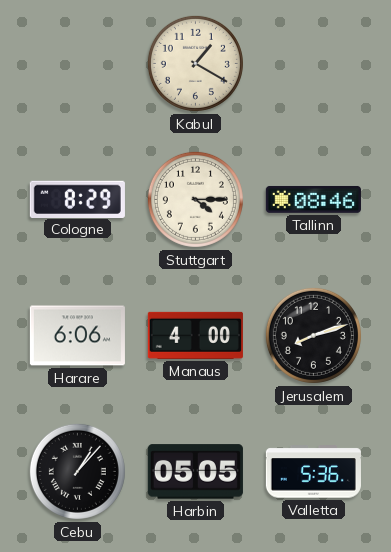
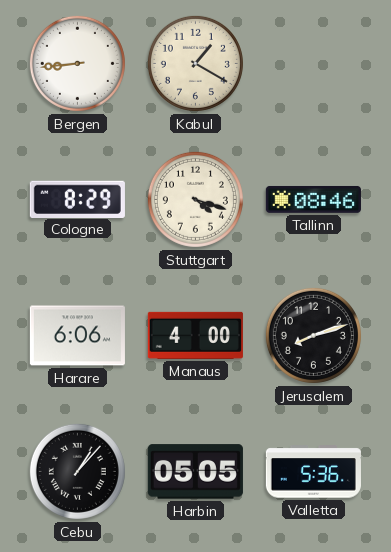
Bergen: none -> 8:44
Stuttgart: 4:15 -> 4:18
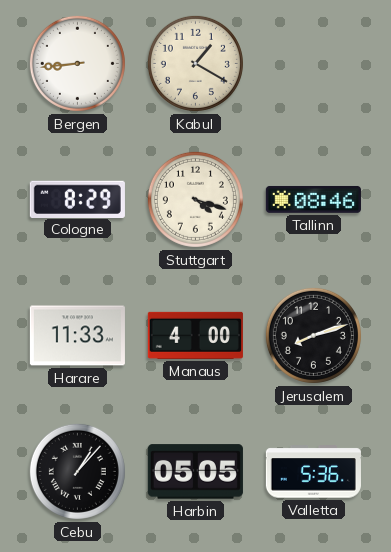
Harare: 6:06 -> 11:33
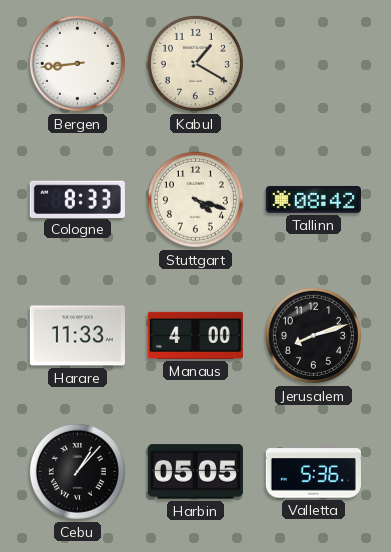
Cologne: 8:29 -> 8:33
Tallinn: 08:46 -> 08:42
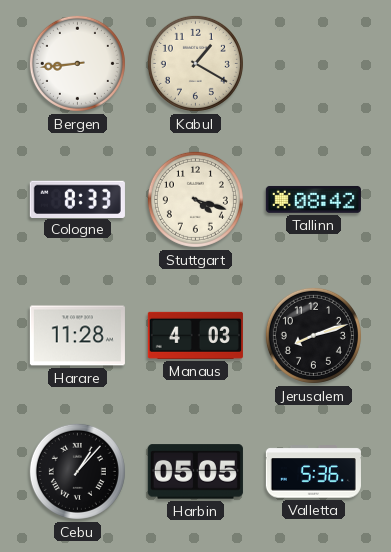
Harare: 11:33 -> 11:28
Manaus: 4:00 -> 4:03
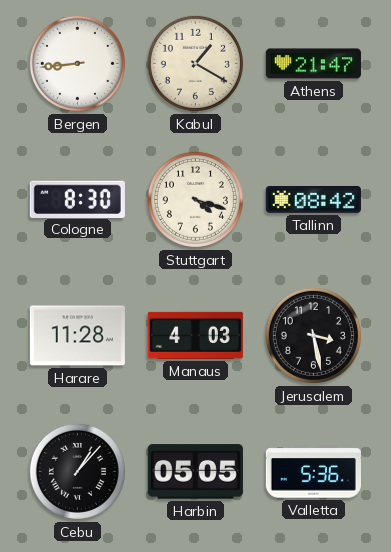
Athens: none -> 21:47
Cologne: 8:33 -> 8:30
Jerusalem: 8:12 -> 3:28
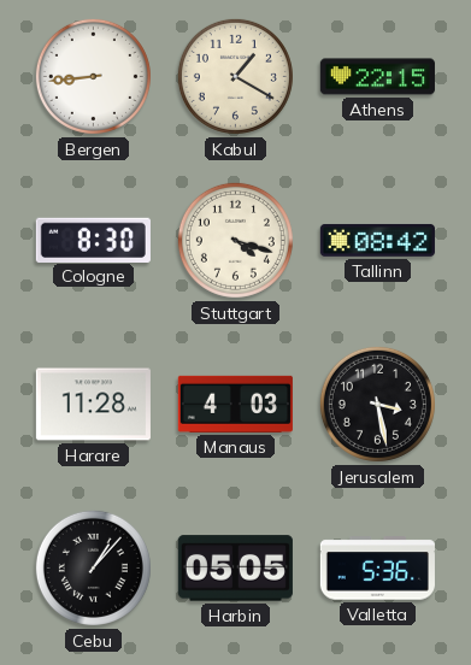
Athens: 21:47 -> 22:15
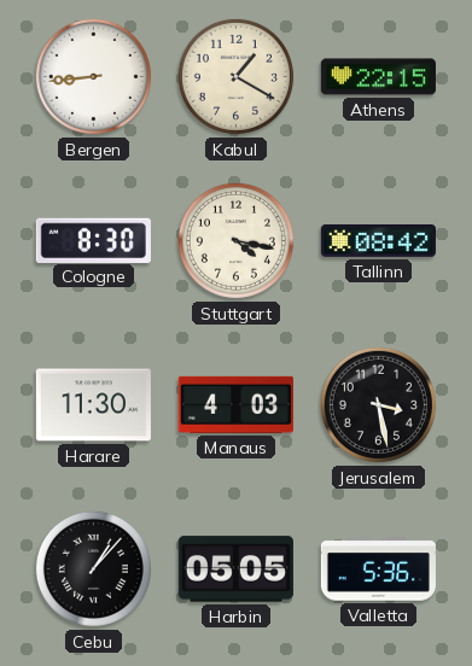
Stuttgart: 4:18 -> 4:17
Harare: 11:28 -> 11:30
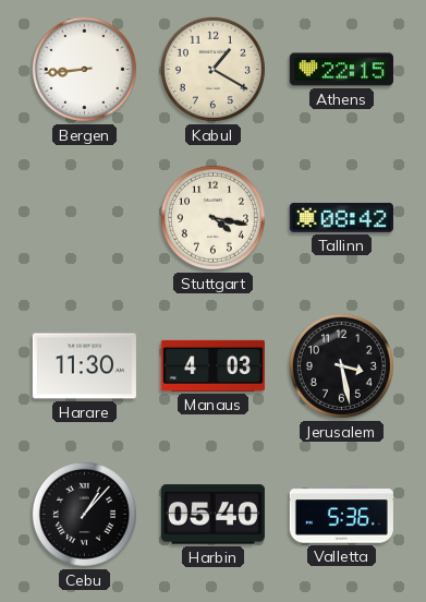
Cologne: 8:30 -> none
Harbin: 05:05 -> 05:40
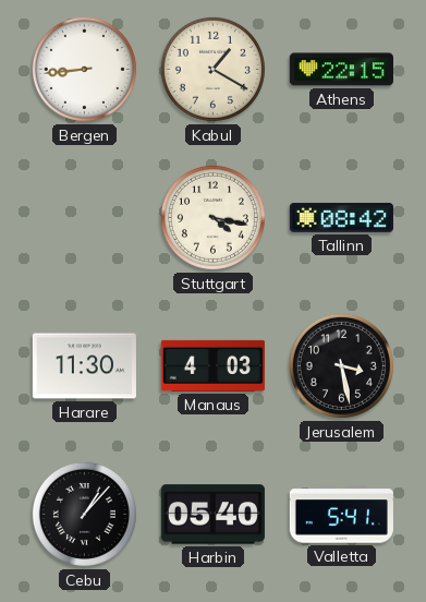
Valletta: 5:36 -> 5:41
